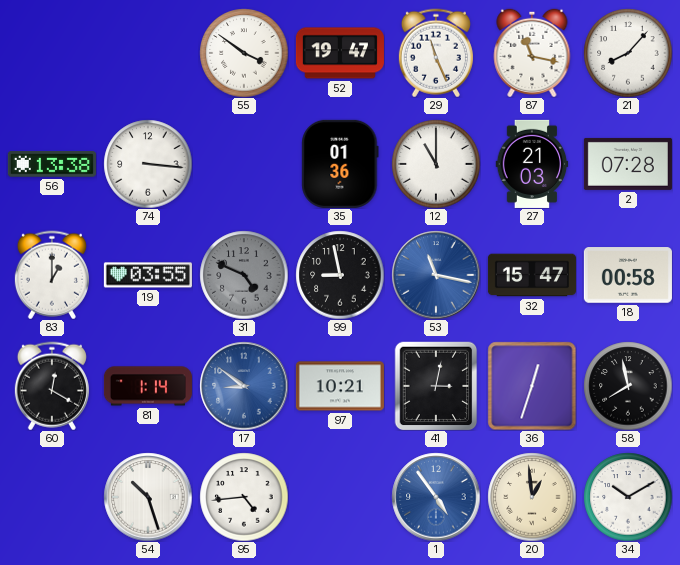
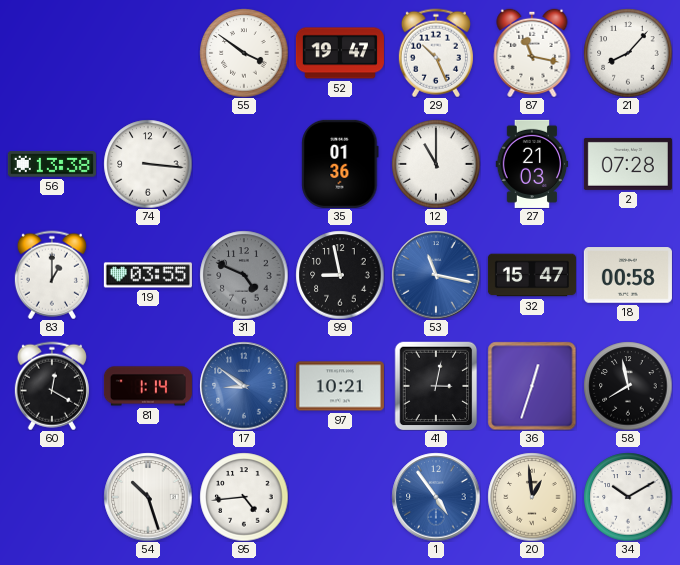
29: 11:26 -> 10:26
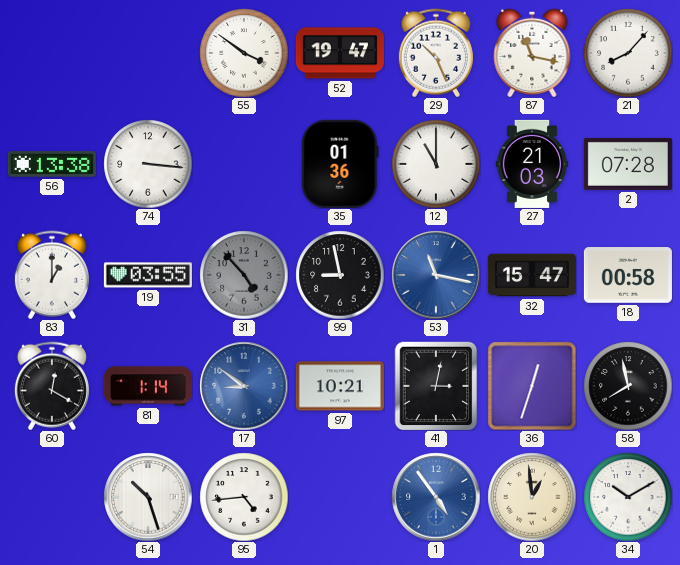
31: 4:49 -> 4:53
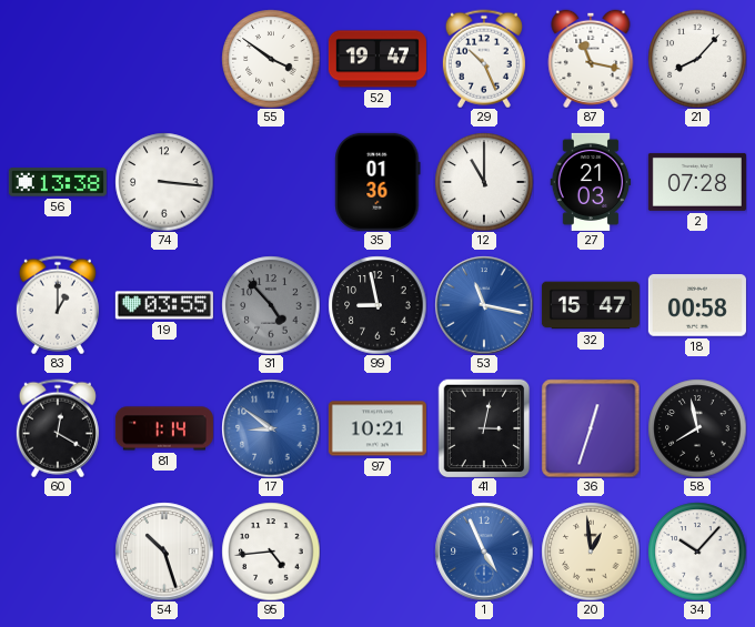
1: 4:54 -> 4:56
34: 10:10 -> 10:07
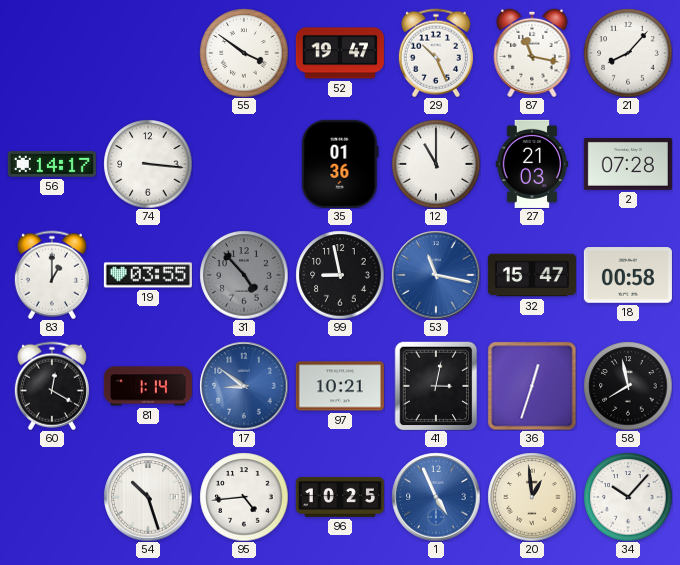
56: 13:38 -> 14:17
96: none -> 10:25
